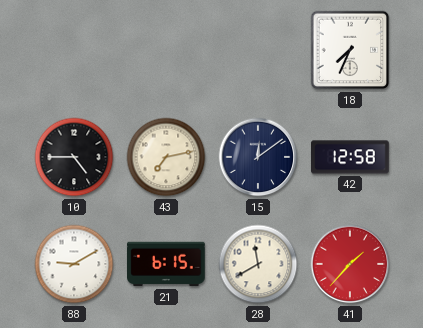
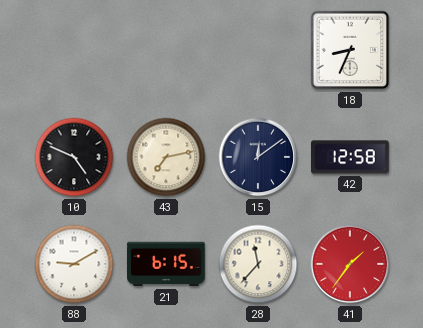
18: 7:34 -> 8:34
10: 4:45 -> 4:49
28: 11:40 -> 11:37
41: 1:37 -> 1:36
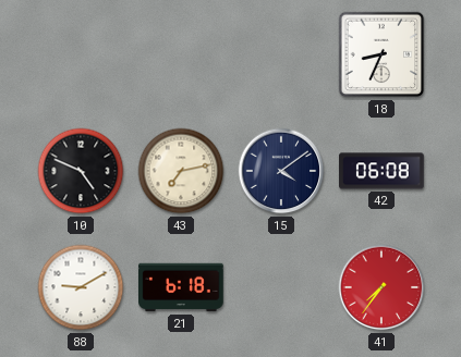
15: 12:09 -> 4:09
42: 12:58 -> 06:08
21: 6:15 -> 6:18
28: 11:37 -> none
41: 1:36 -> 7:36
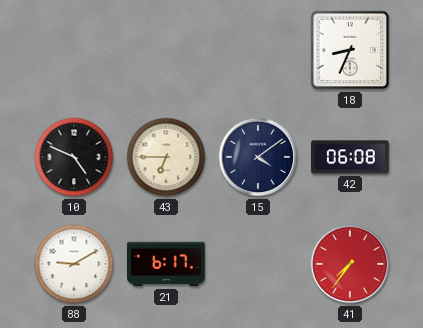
43: 7:13 -> 6:45
21: 6:18 -> 6:17
